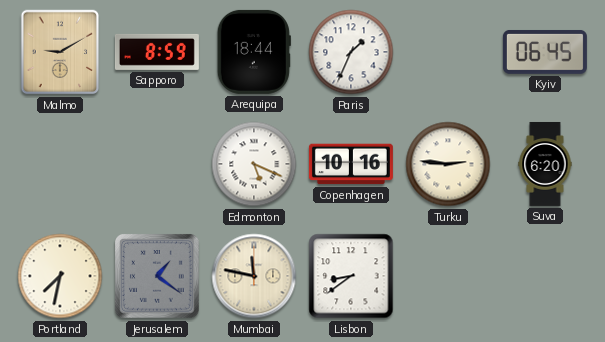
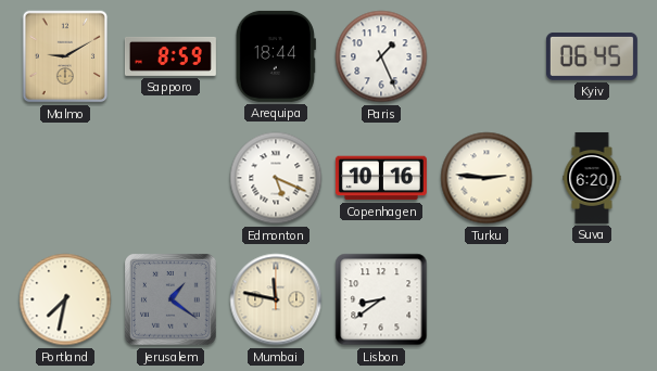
Paris: 1:34 -> 1:26
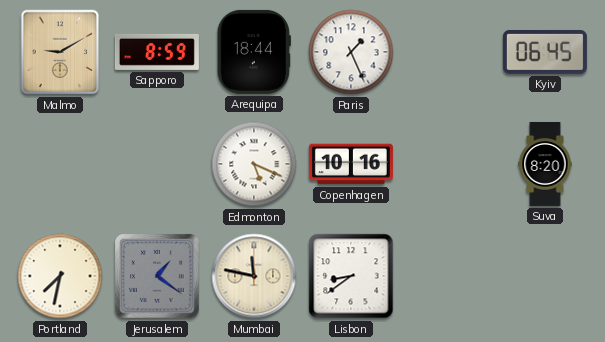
Turku: 2:46 -> none
Suva: 6:20 -> 8:20
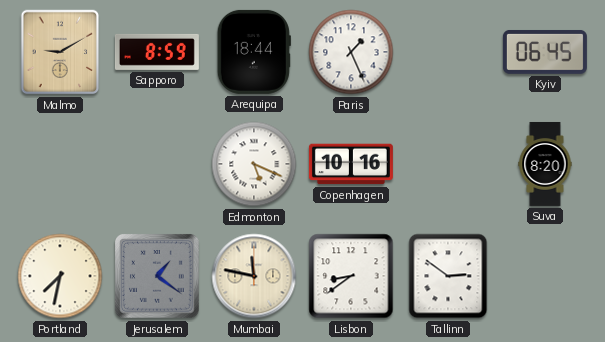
Tallinn: none -> 2:51
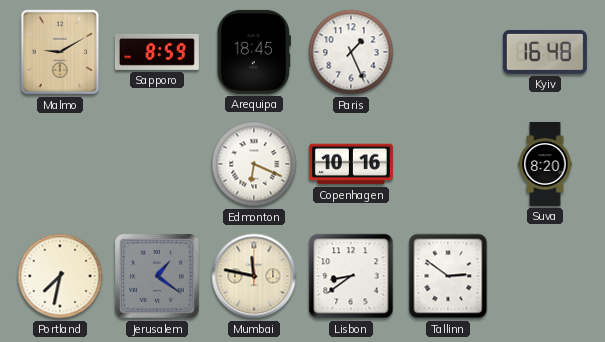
Arequipa: 18:44 -> 18:45
Kyiv: 06:45 -> 16:48
Edmonton: 5:19 -> 6:19
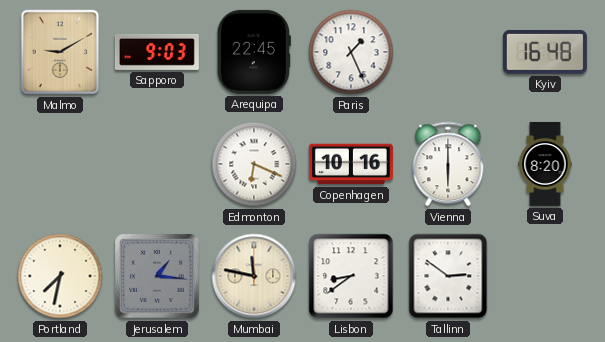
Sapporo: 8:59 -> 9:03
Arequipa: 18:45 -> 22:45
Vienna: none -> 6:00
Jerusalem: 1:21 -> 1:16
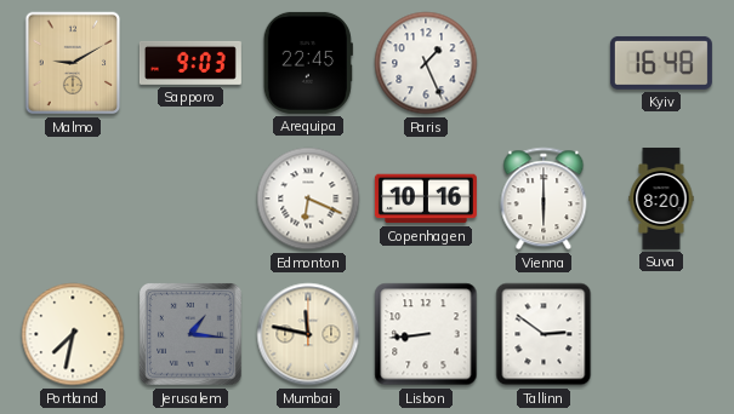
Lisbon: 8:39 -> 8:44
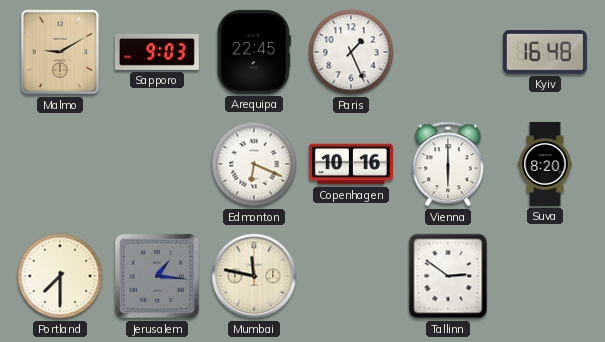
Portland: 7:32 -> 7:30
Lisbon: 8:44 -> none
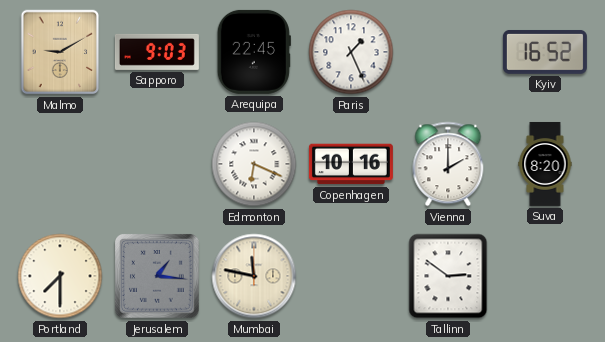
Kyiv: 16:48 -> 16:52
Vienna: 6:00 -> 2:00
